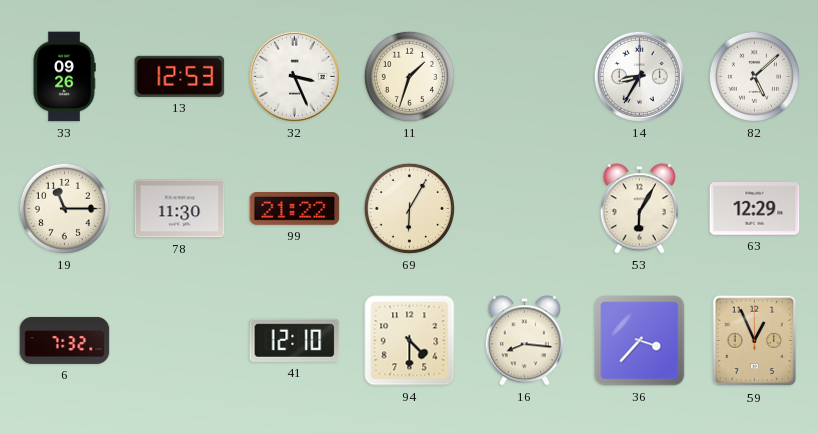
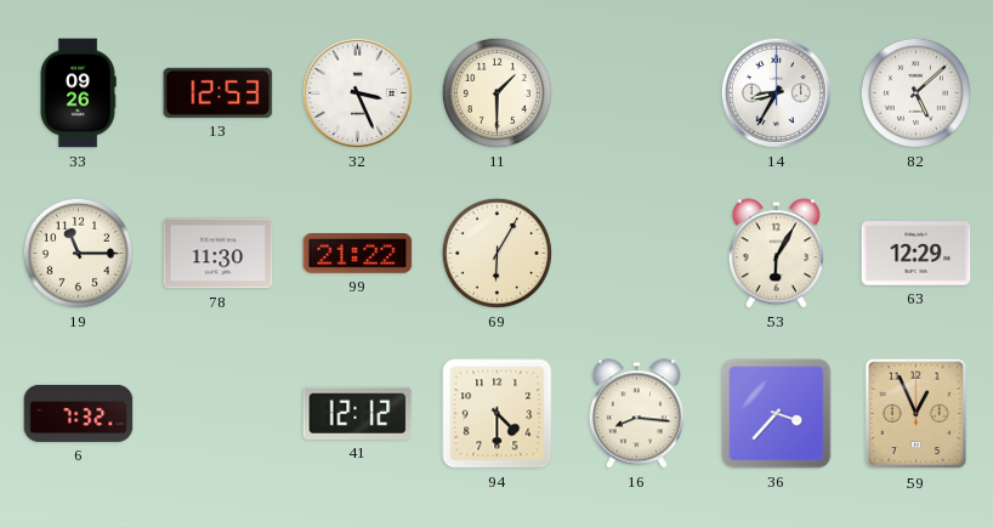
11: 1:33 -> 1:30
41: 12:10 -> 12:12
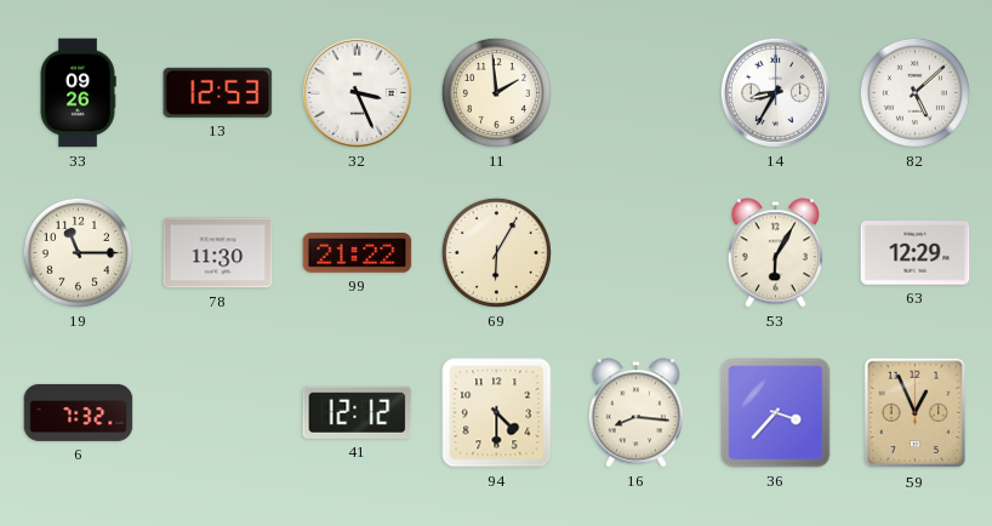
11: 1:30 -> 1:59
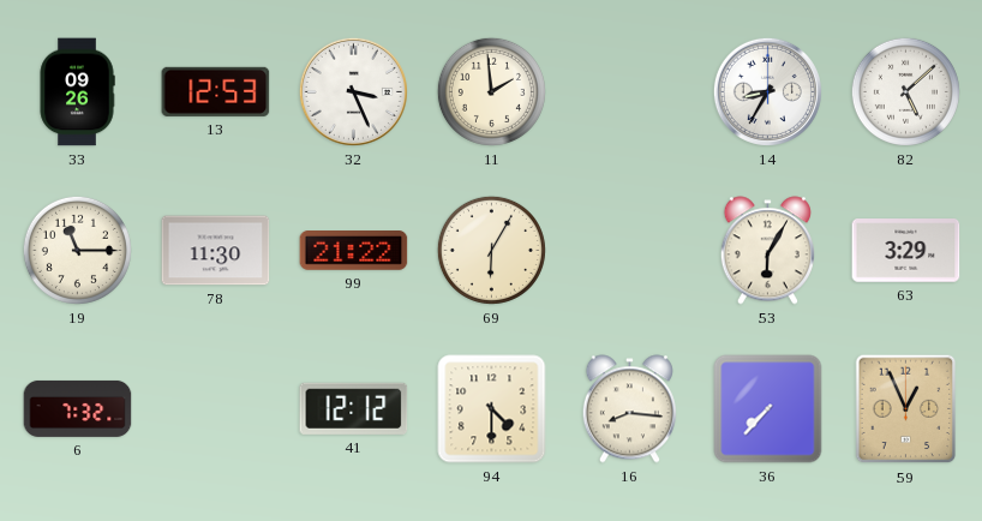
63: 12:29 -> 3:29
36: 3:37 -> 7:37
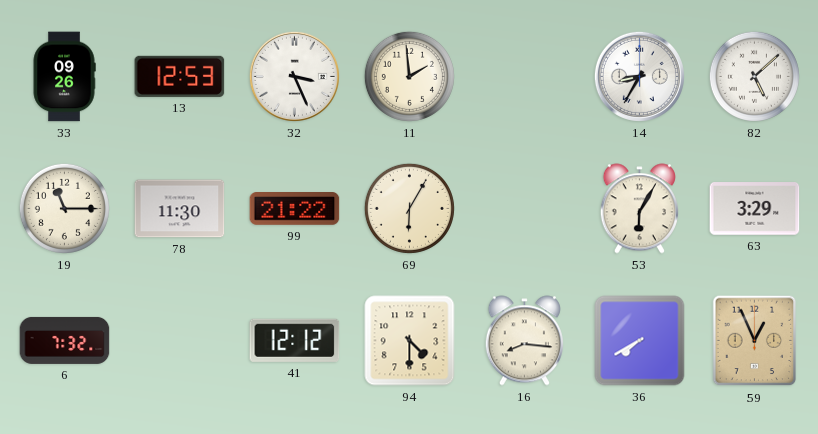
36: 7:37 -> 7:40
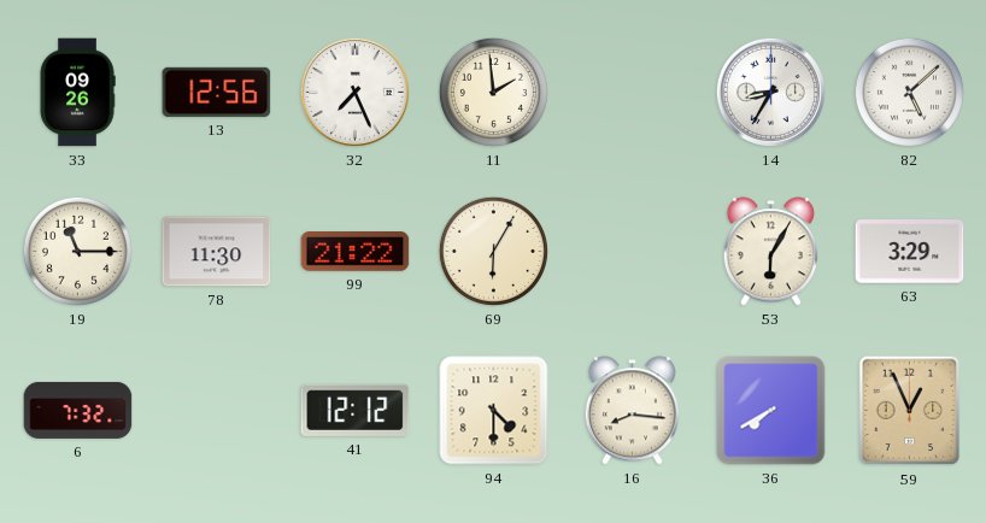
13: 12:53 -> 12:56
32: 3:26 -> 7:26
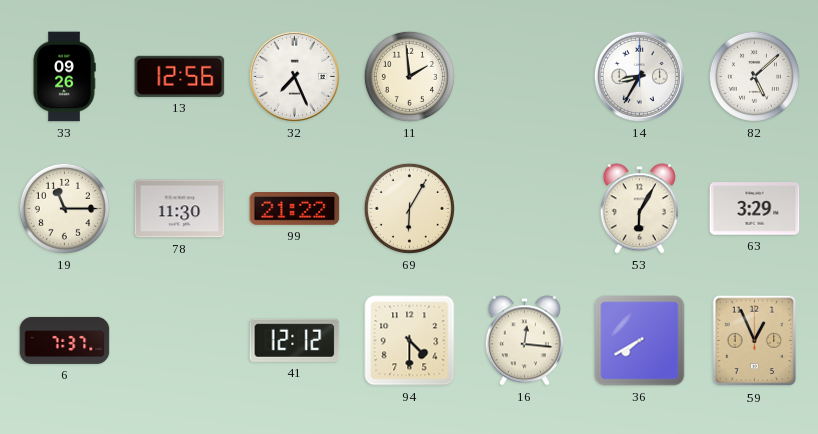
6: 7:32 -> 7:37
16: 8:16 -> 12:16
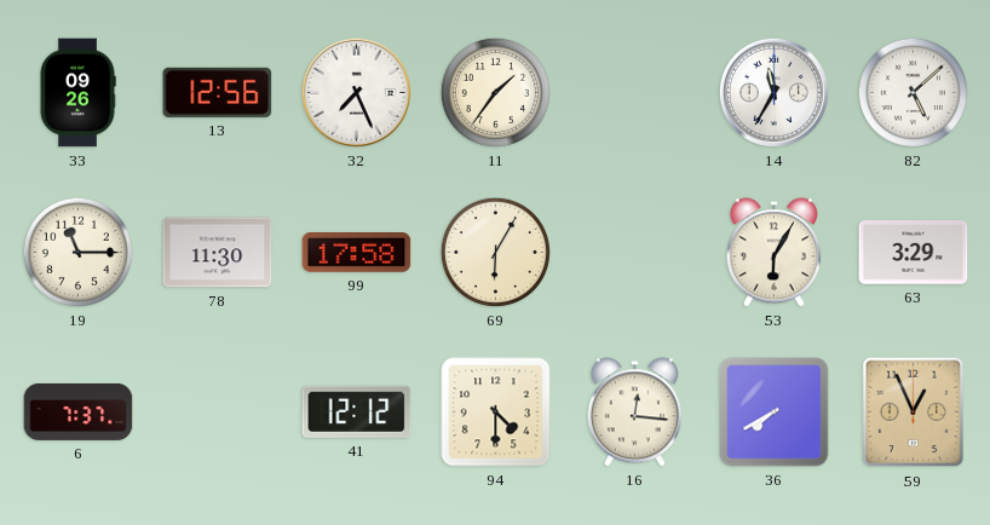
11: 1:59 -> 1:36
14: 8:35 -> 11:35
99: 21:22 -> 17:58
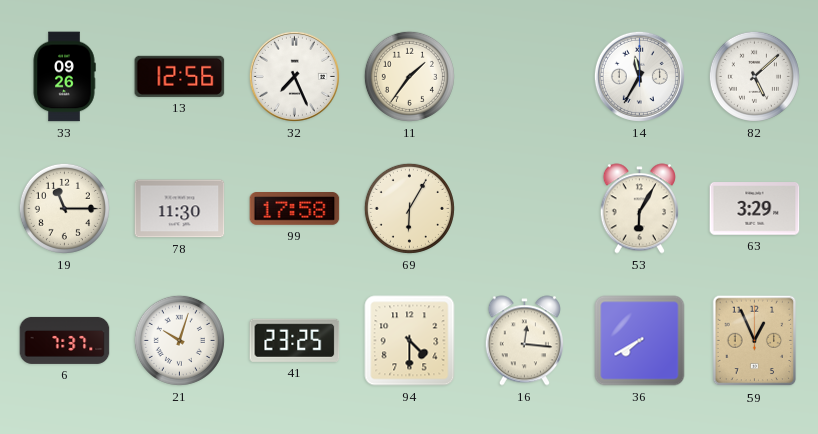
21: none -> 10:03
41: 12:12 -> 23:25
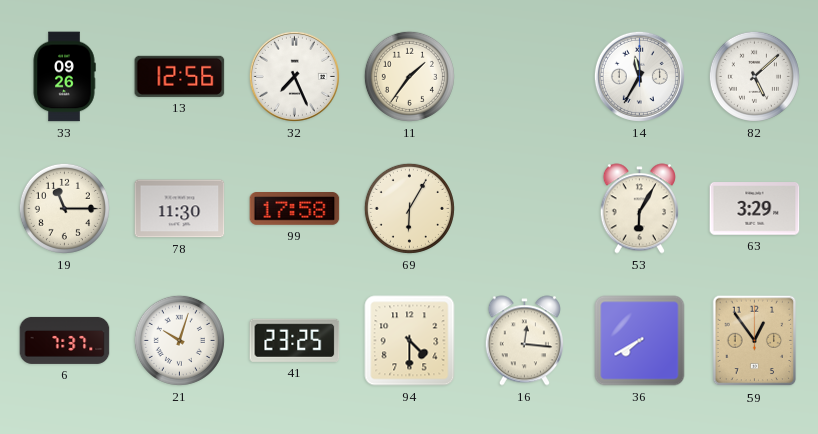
59: 12:56 -> 12:54
